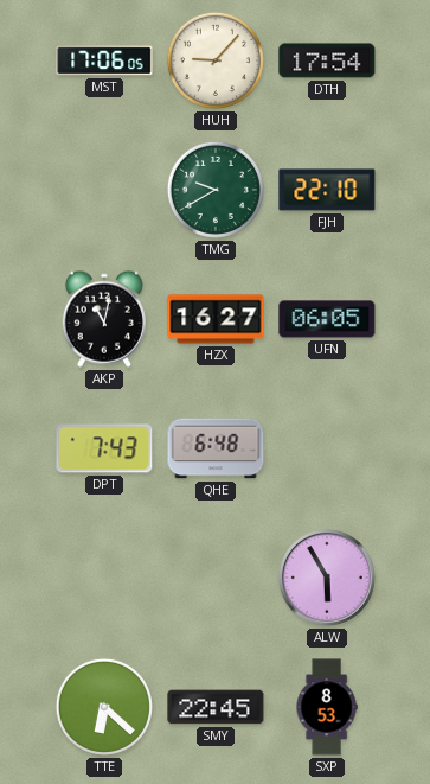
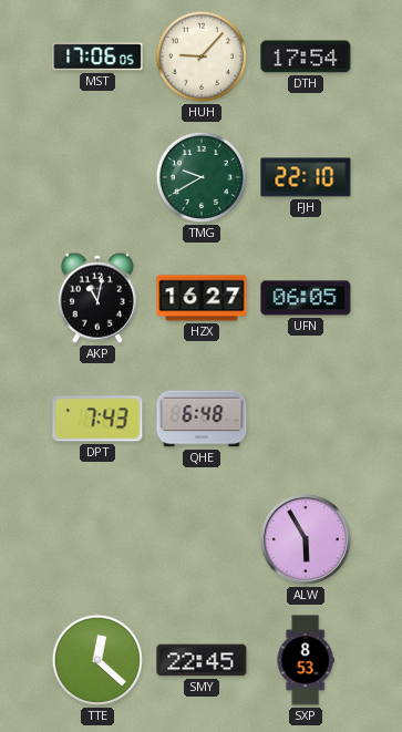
TTE: 6:22 -> 12:22
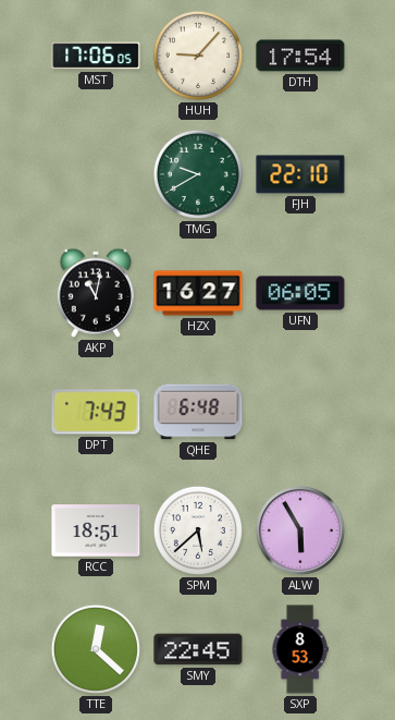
RCC: none -> 18:51
SPM: none -> 5:38
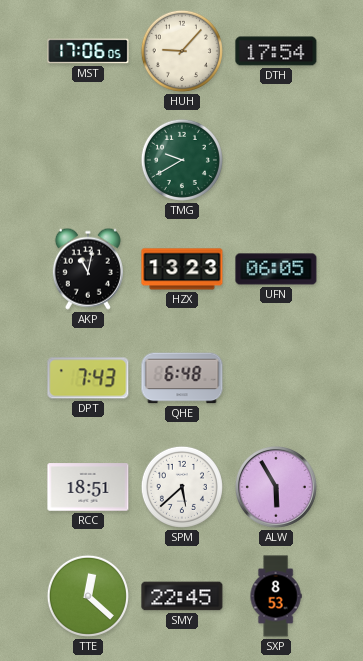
FJH: 22:10 -> none
HZX: 16:27 -> 13:23
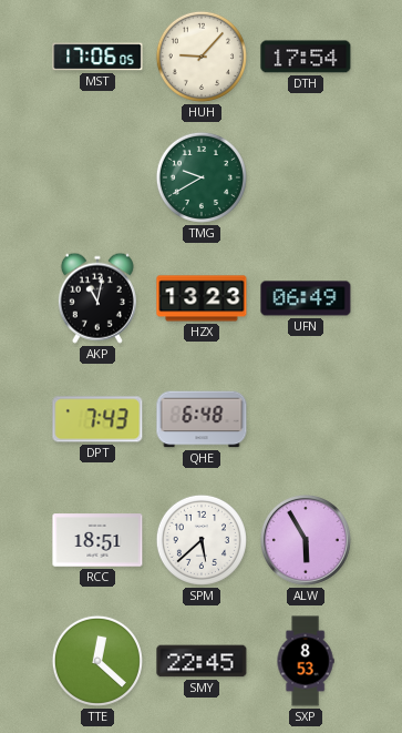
UFN: 06:05 -> 06:49
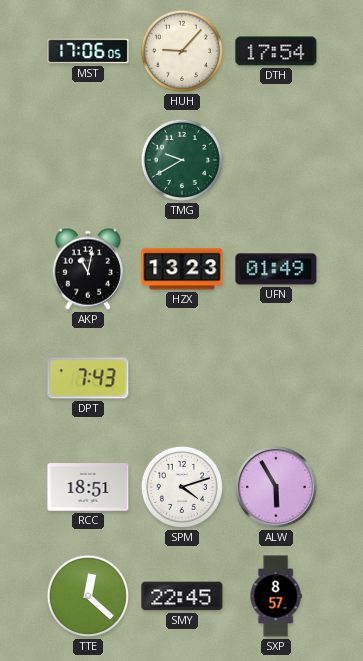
UFN: 06:49 -> 01:49
QHE: 6:48 -> none
SPM: 5:38 -> 4:12
SXP: 8:53 -> 8:57
